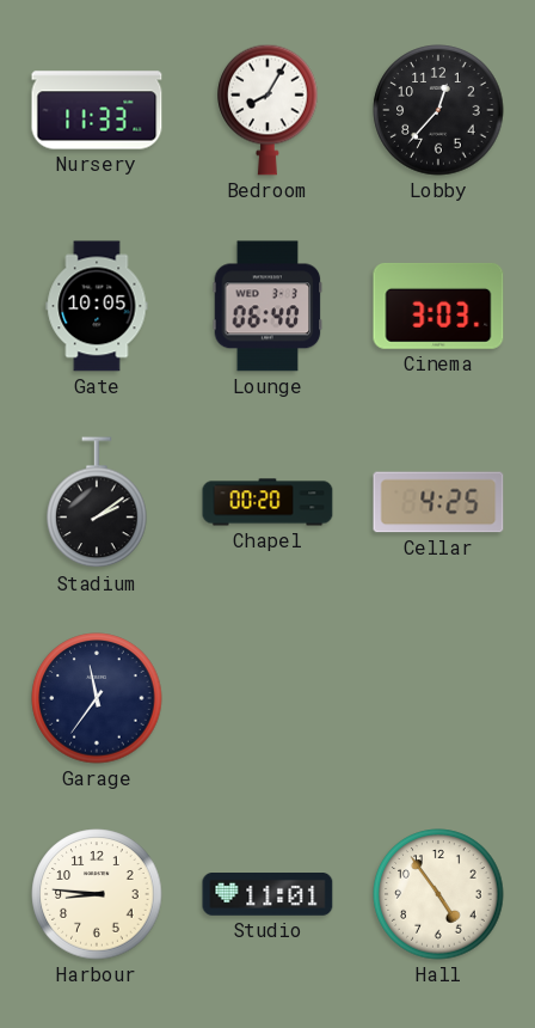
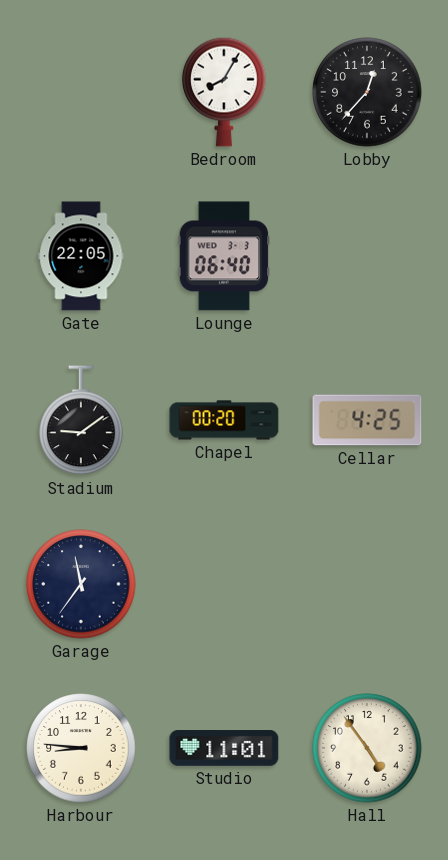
Nursery: 11:33 -> none
Gate: 10:05 -> 22:05
Cinema: 3:03 -> none
Stadium: 2:09 -> 9:09
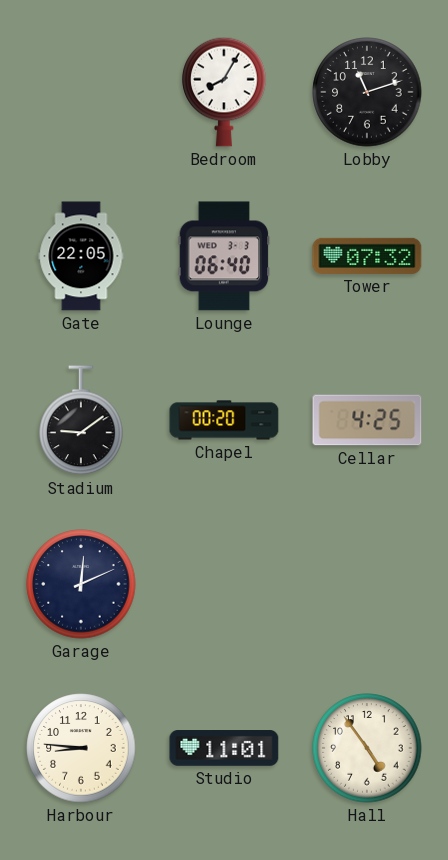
Lobby: 12:37 -> 11:12
Tower: none -> 07:32
Garage: 11:36 -> 12:11
